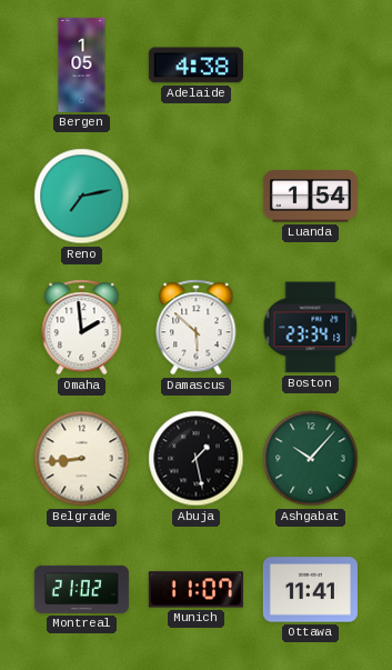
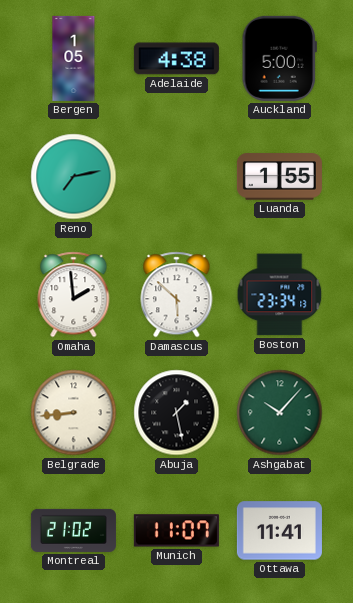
Auckland: none -> 5:00
Luanda: 1:54 -> 1:55
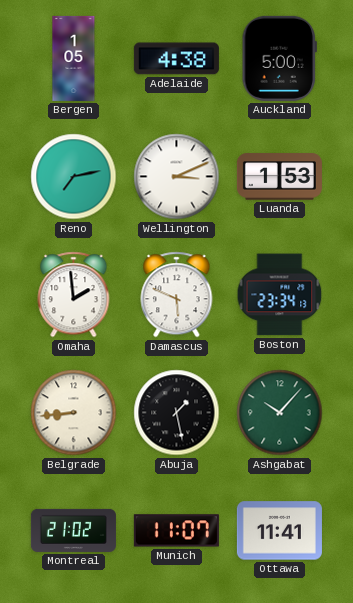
Wellington: none -> 3:11
Luanda: 1:55 -> 1:53
Damascus: 5:52 -> 5:49
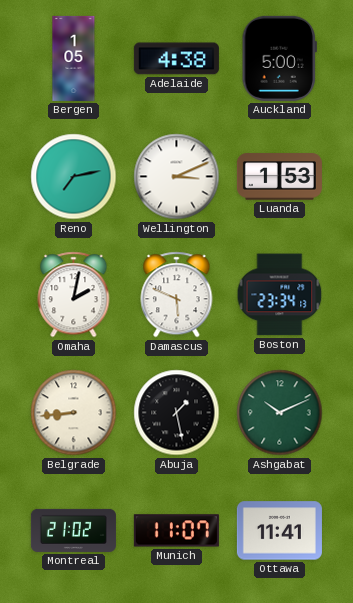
Omaha: 1:59 -> 2:02
Ashgabat: 10:07 -> 10:11
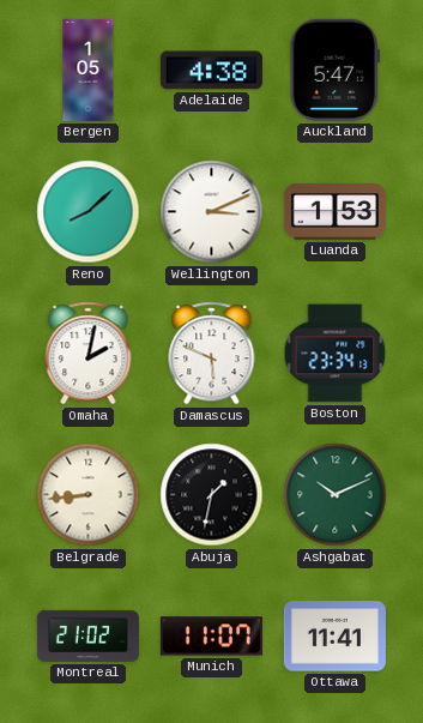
Auckland: 5:00 -> 5:47
Reno: 7:13 -> 8:08
Abuja: 1:28 -> 1:32
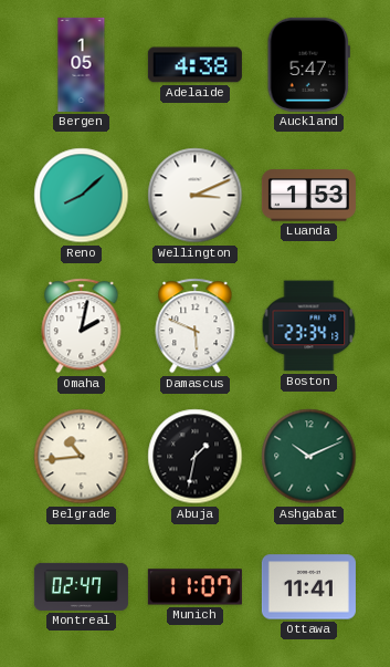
Belgrade: 8:44 -> 10:44
Montreal: 21:02 -> 02:47
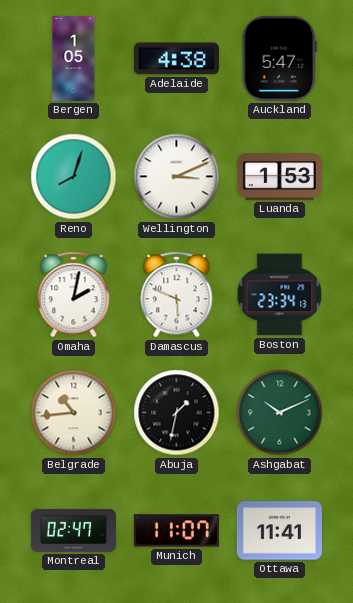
Reno: 8:08 -> 8:03
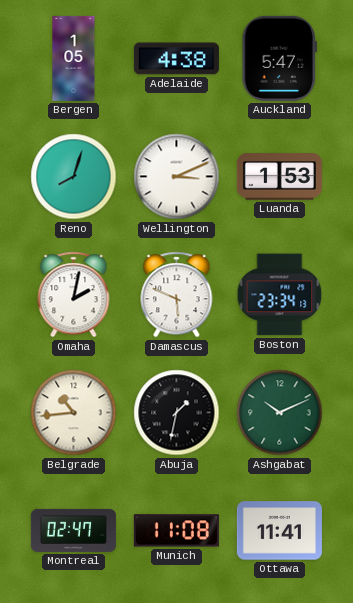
Munich: 11:07 -> 11:08
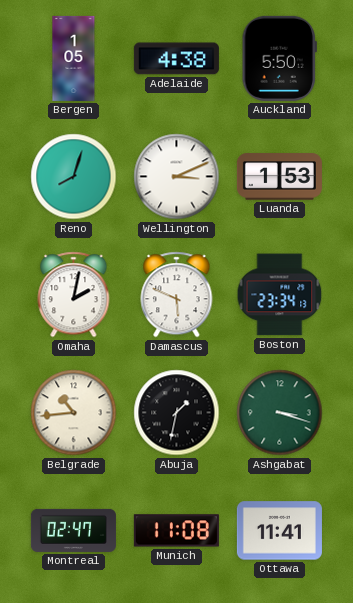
Auckland: 5:47 -> 5:50
Ashgabat: 10:11 -> 3:18
